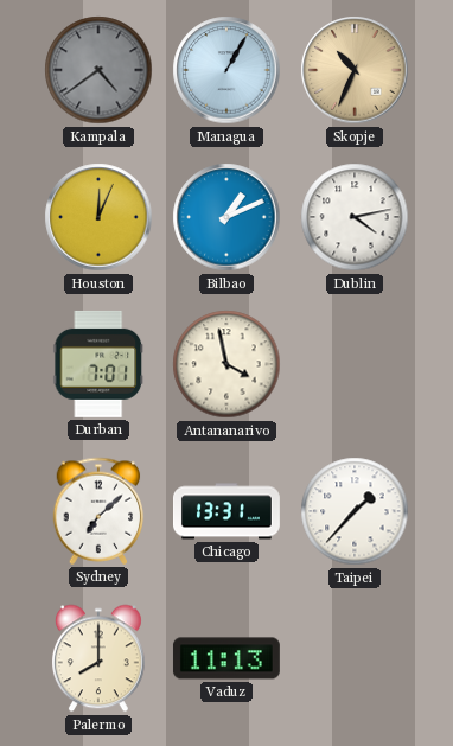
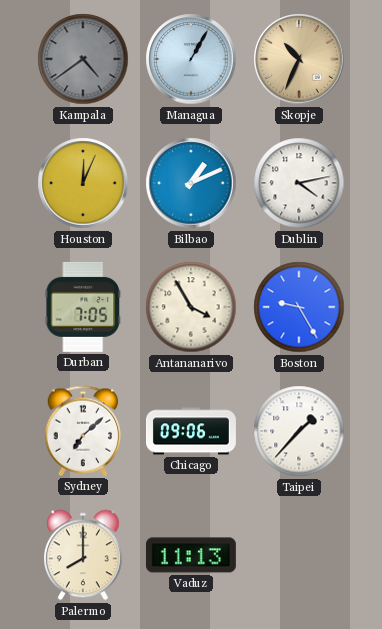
Durban: 7:01 -> 7:05
Antananarivo: 3:58 -> 3:55
Boston: none -> 9:25
Chicago: 13:31 -> 09:06
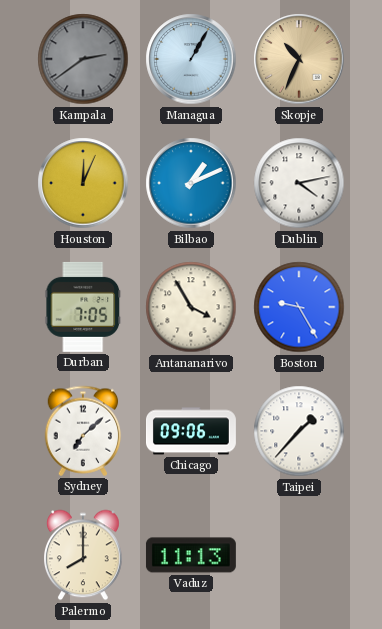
Kampala: 4:39 -> 2:39
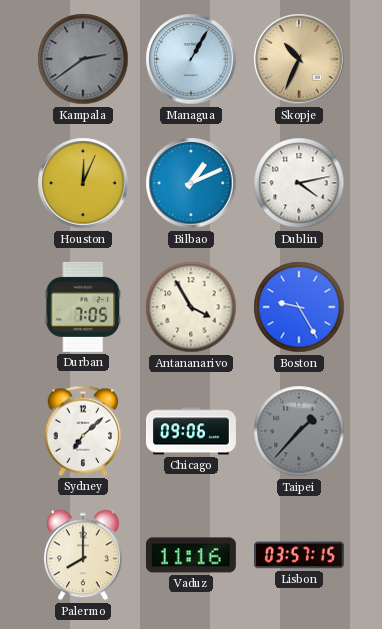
Taipei dial: white -> grey
Vaduz: 11:13 -> 11:16
Lisbon: none -> 03:57
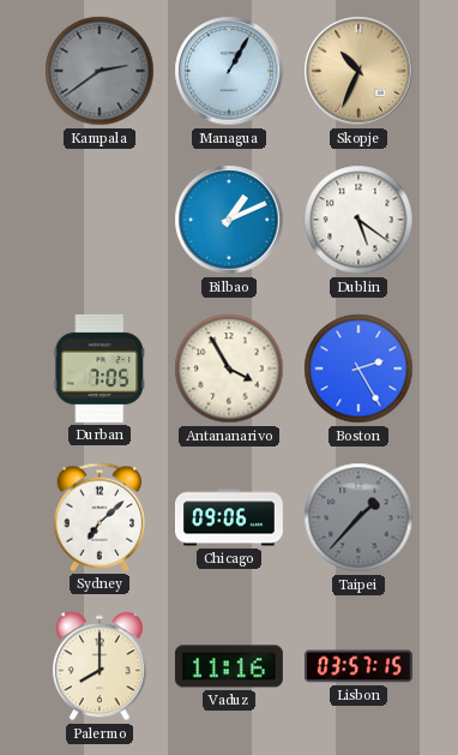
Houston: 12:04 -> none
Dublin: 4:13 -> 5:21
Boston: 9:25 -> 2:25
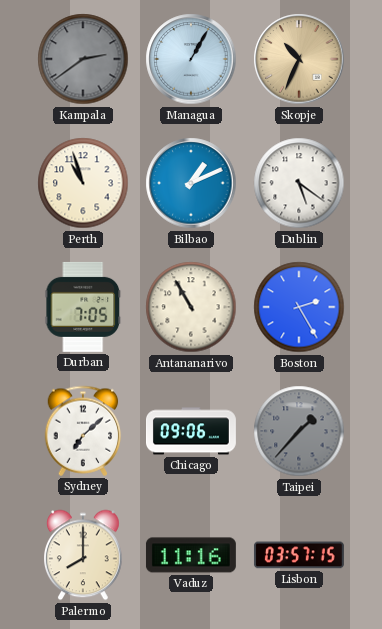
Perth: none -> 10:57
Antananarivo: 3:55 -> 10:55
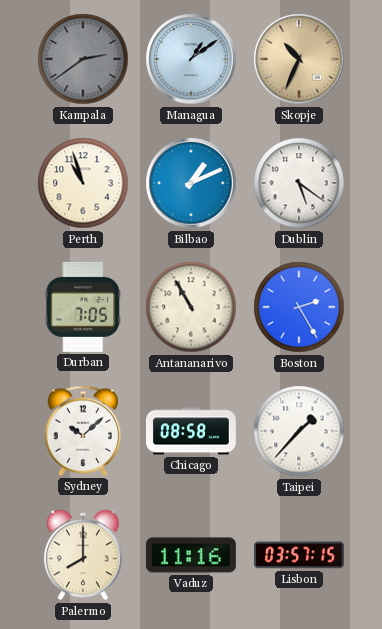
Managua: 1:05 -> 1:09
Sydney: 7:08 -> 10:08
Chicago: 09:06 -> 08:58
Taipei dial: grey -> white
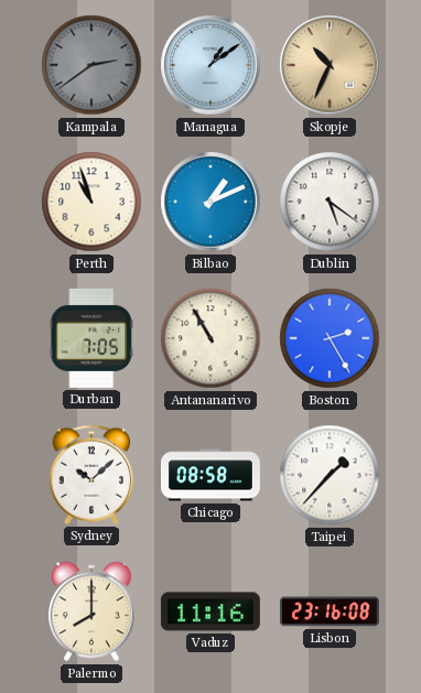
Lisbon: 03:57 -> 23:16
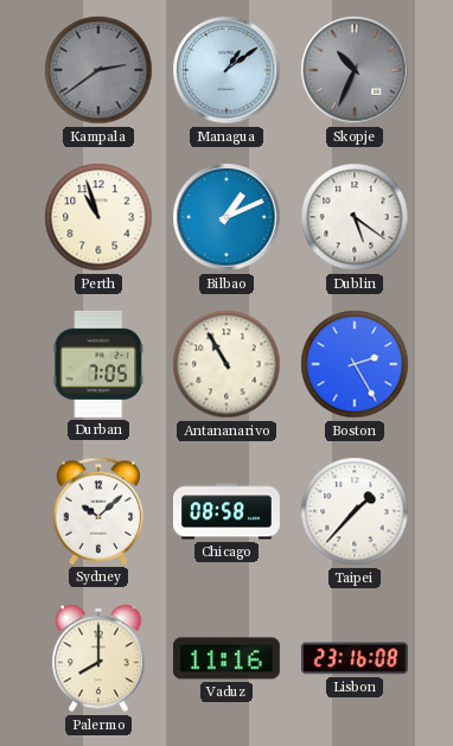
Skopje dial: champagne -> grey
